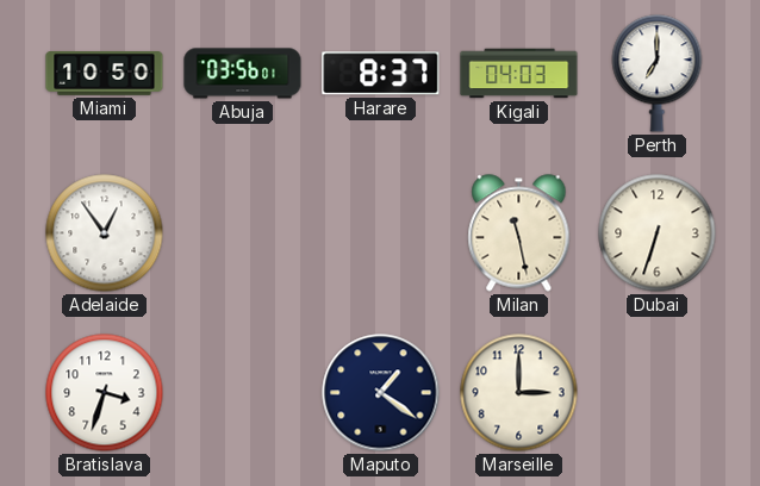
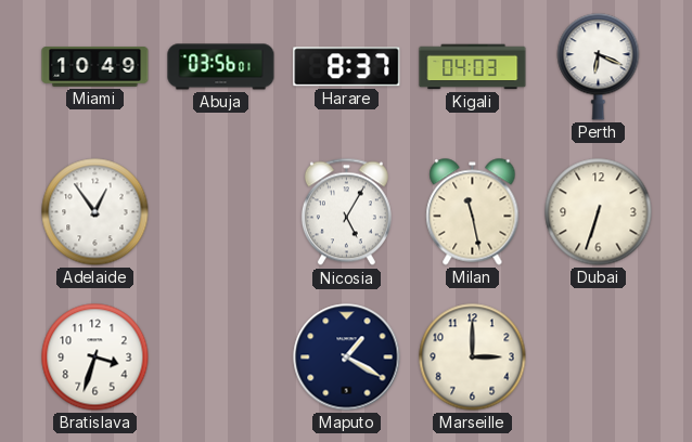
Miami: 10:50 -> 10:49
Perth: 7:00 -> 6:19
Nicosia: none -> 5:05
Maputo: 1:21 -> 1:20
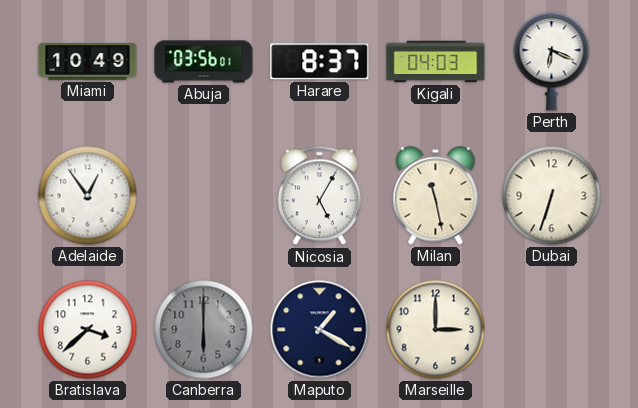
Bratislava: 3:33 -> 3:38
Canberra: none -> 6:00
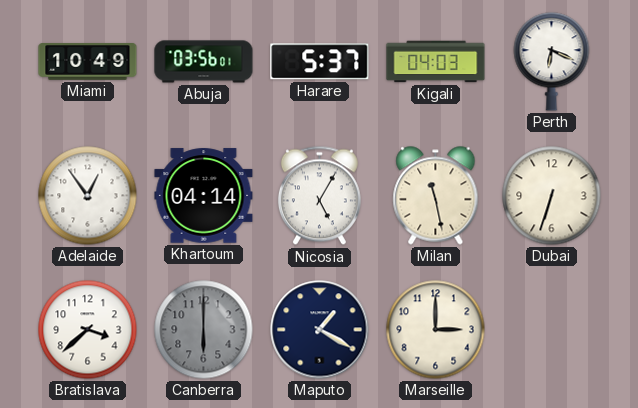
Harare: 8:37 -> 5:37
Khartoum: none -> 04:14
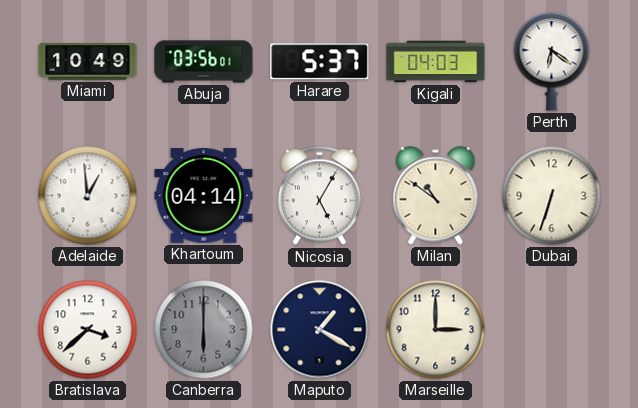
Perth: 6:19 -> 6:21
Adelaide: 12:54 -> 12:59
Milan: 11:28 -> 10:51
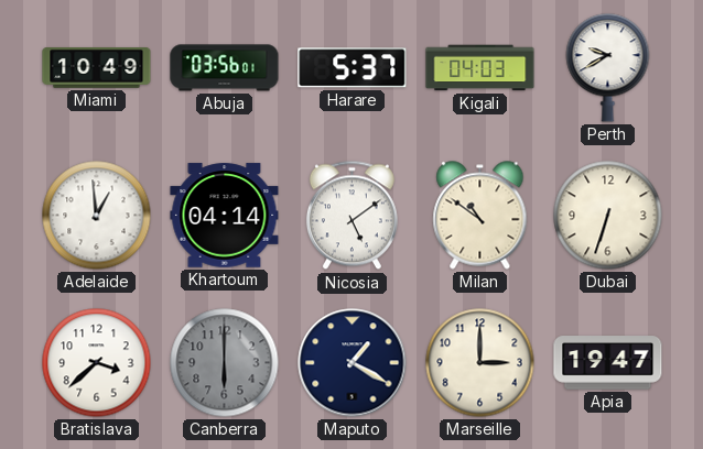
Perth: 6:21 -> 9:40
Nicosia: 5:05 -> 5:09
Apia: none -> 19:47
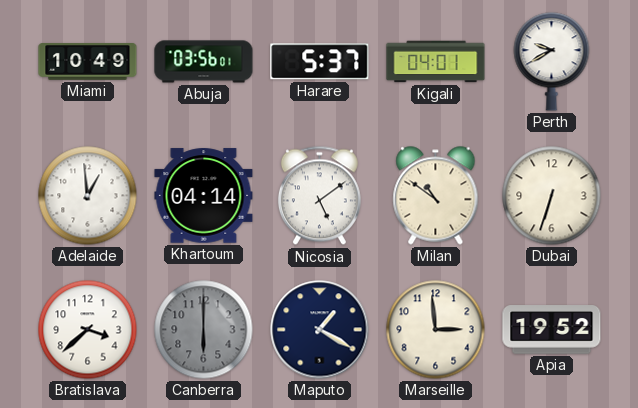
Kigali: 04:03 -> 04:01
Marseille: 3:00 -> 2:59
Apia: 19:47 -> 19:52
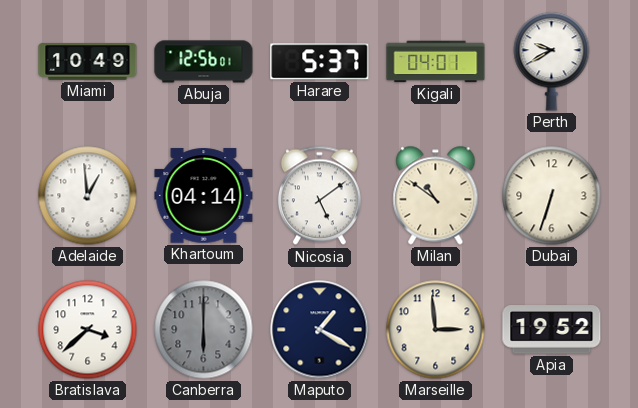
Abuja: 03:56 -> 12:56
